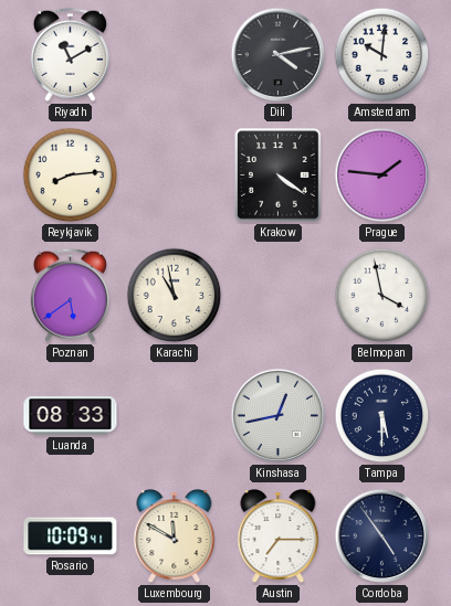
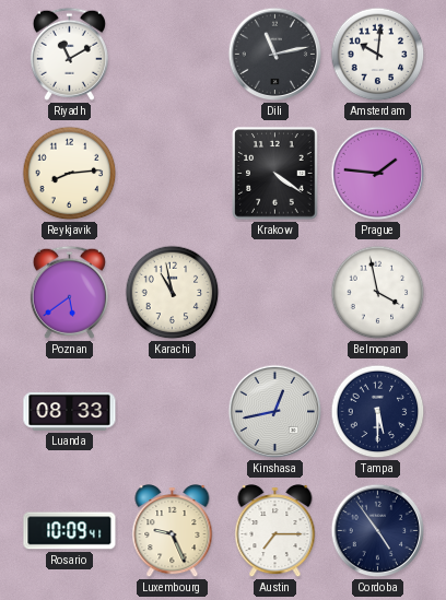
Dili: 4:13 -> 11:13
Luxembourg: 11:50 -> 9:26
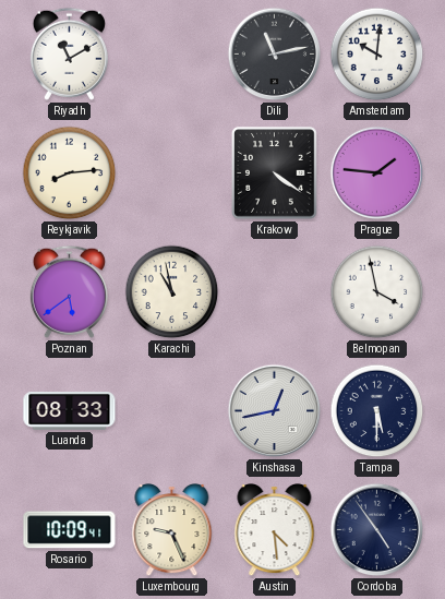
Austin: 7:15 -> 4:29
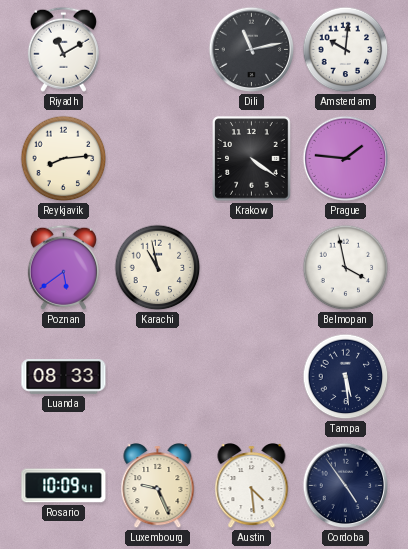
Kinshasa: 12:43 -> none
Tampa: 5:30 -> 5:29
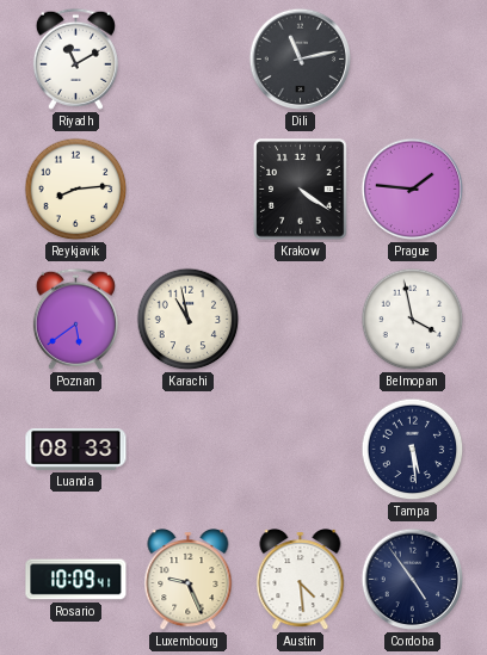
Amsterdam: 10:01 -> none
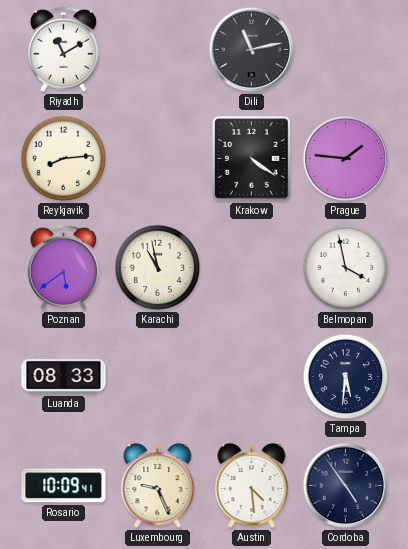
Tampa: 5:29 -> 5:31
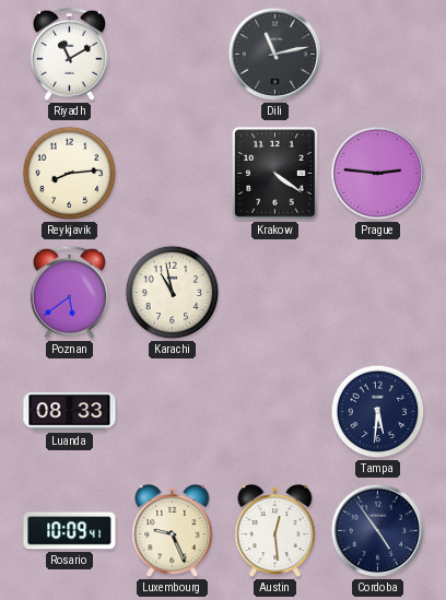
Prague: 1:46 -> 2:46
Belmopan: 3:58 -> none
Austin: 4:29 -> 12:29
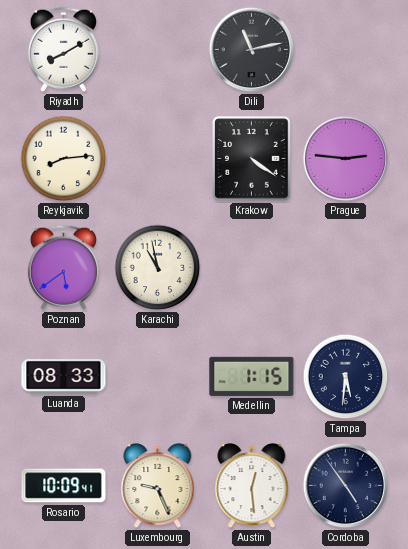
Riyadh: 11:10 -> 8:10
Medellin: none -> 1:15
